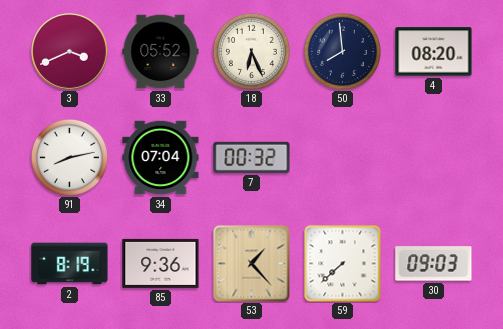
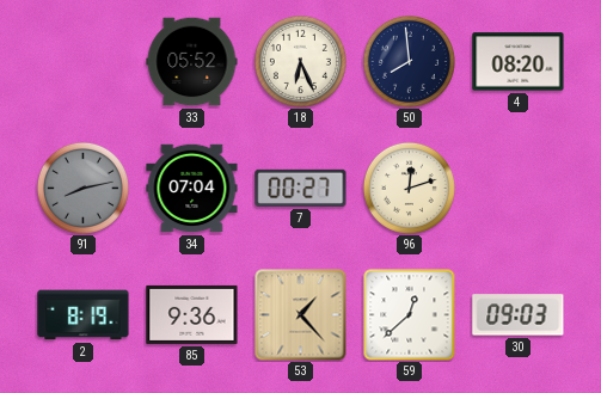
3: 3:41 -> none
91 dial: white -> grey
7: 00:32 -> 00:27
96: none -> 12:12
59: 7:38 -> 12:38
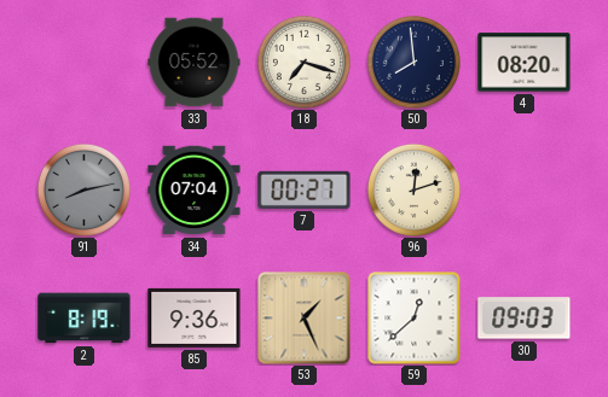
18: 6:26 -> 7:18
53: 1:23 -> 1:26
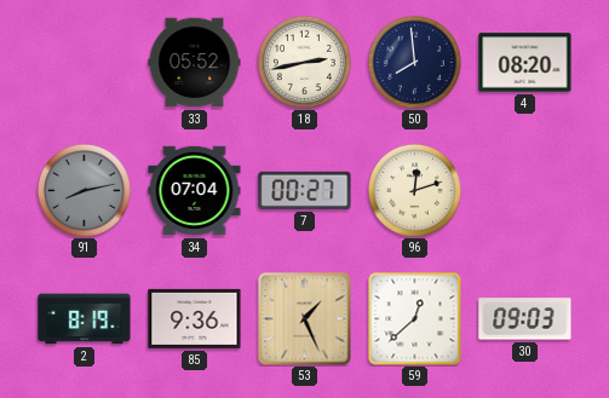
18: 7:18 -> 2:43
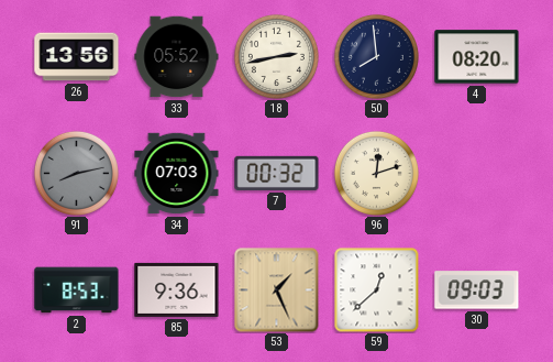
26: none -> 13:56
34: 07:04 -> 07:03
7: 00:27 -> 00:32
2: 8:19 -> 8:53
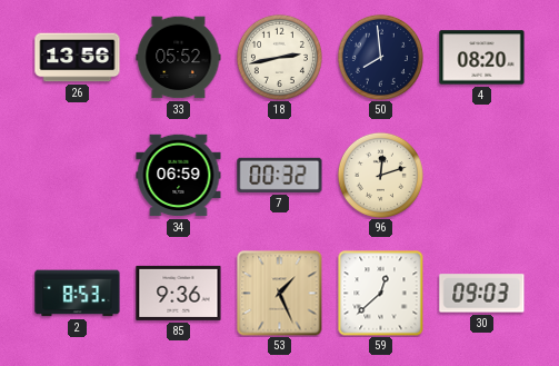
91: 8:13 -> none
34: 07:03 -> 06:59
